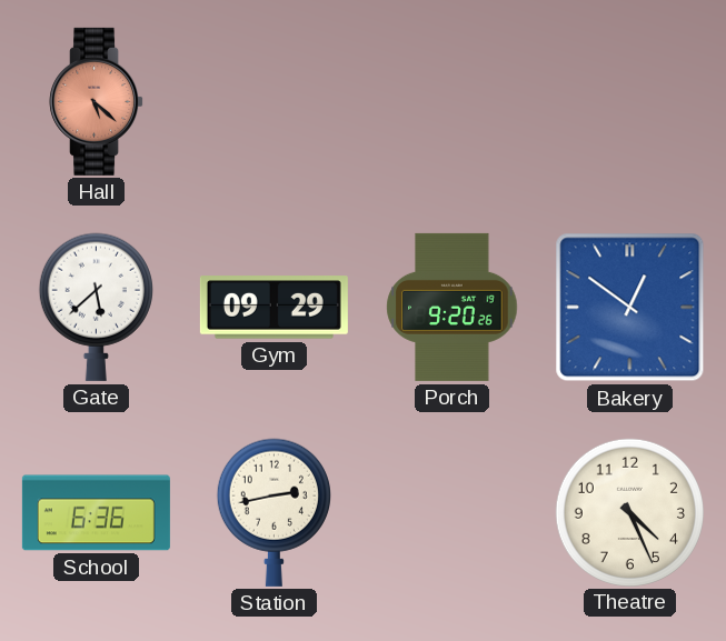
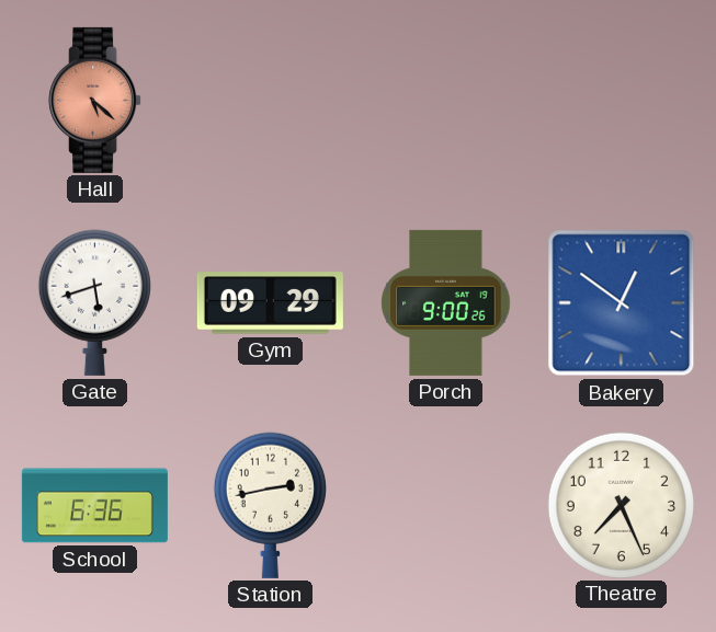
Gate: 5:38 -> 5:42
Porch: 9:20 -> 9:00
Theatre: 4:26 -> 7:26
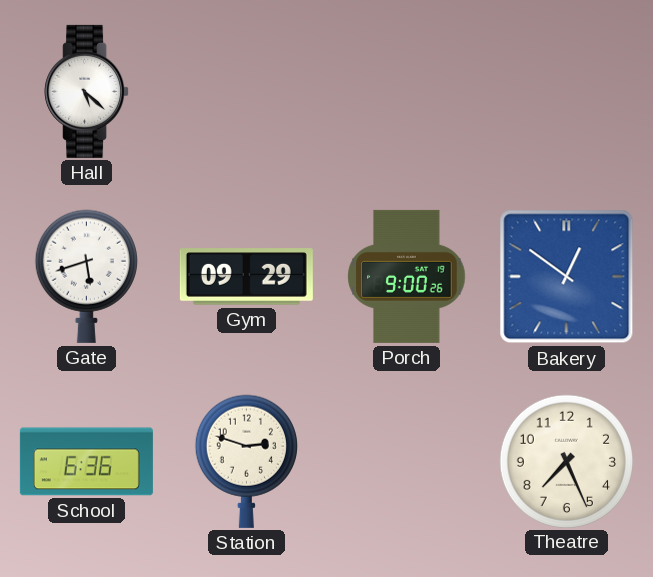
Hall dial: salmon -> white
Station: 2:43 -> 2:48
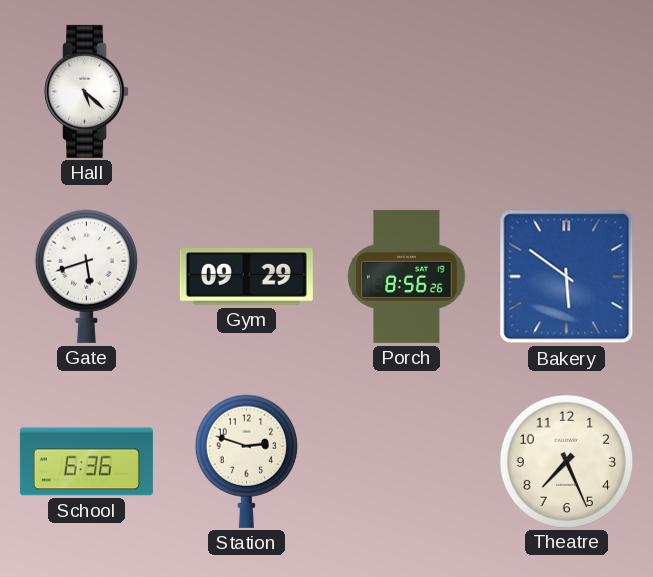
Porch: 9:00 -> 8:56
Bakery: 12:51 -> 5:51
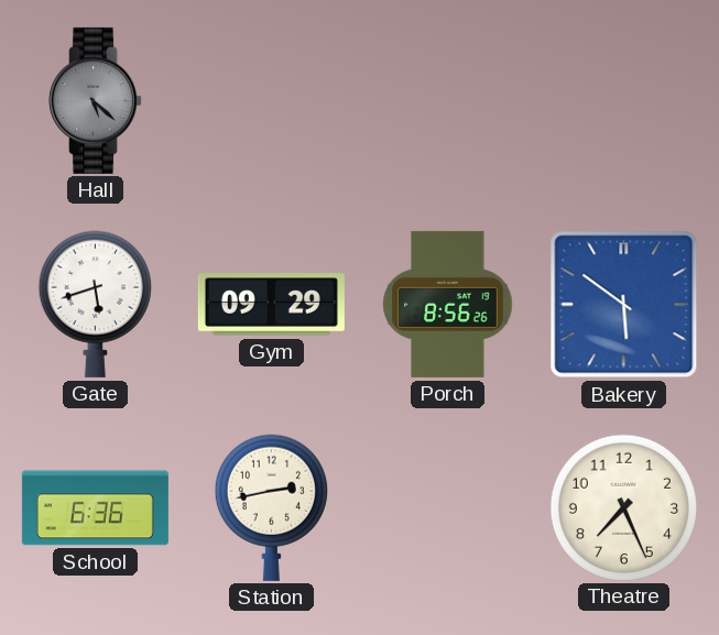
Hall dial: white -> grey
Station: 2:48 -> 2:43
